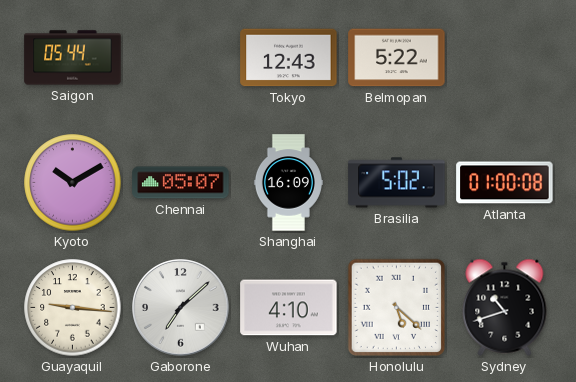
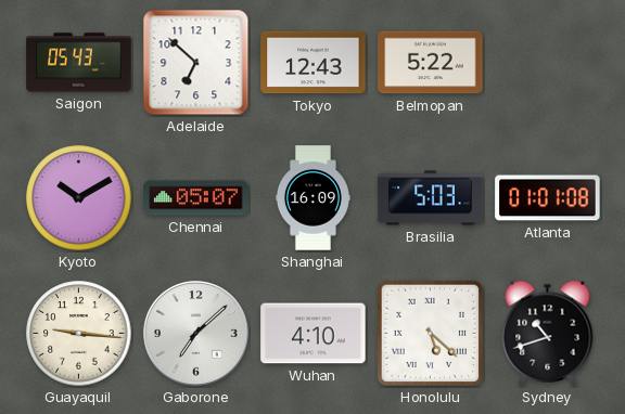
Saigon: 05:44 -> 05:43
Adelaide: none -> 6:52
Brasilia: 5:02 -> 5:03
Atlanta: 01:00 -> 01:01
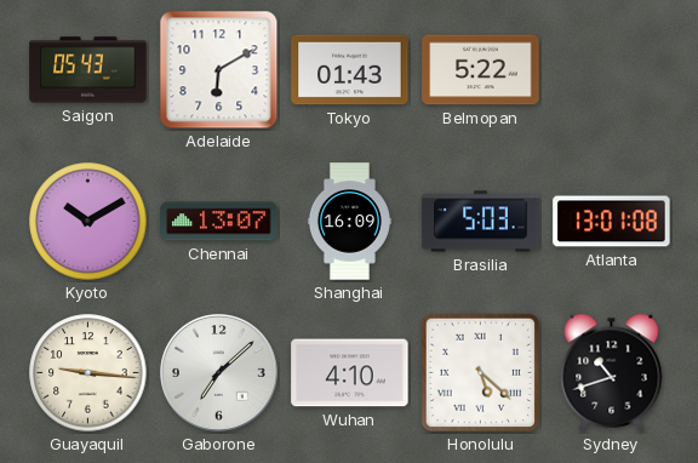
Adelaide: 6:52 -> 6:10
Tokyo: 12:43 -> 01:43
Chennai: 05:07 -> 13:07
Atlanta: 01:01 -> 13:01
